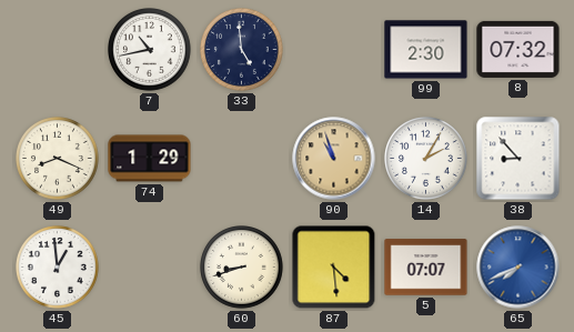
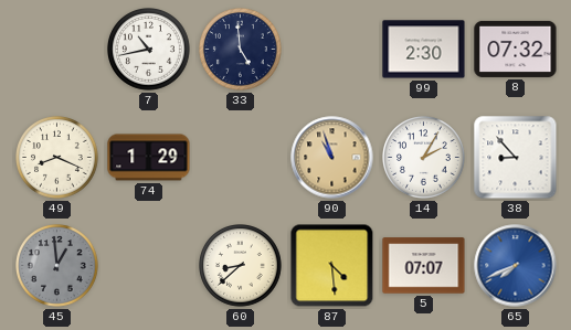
45 dial: white -> grey
60: 8:42 -> 8:38
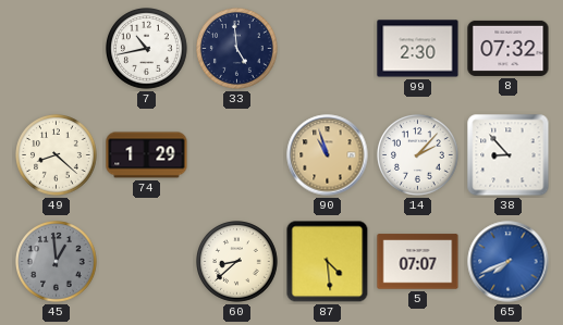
49: 8:19 -> 8:22
14: 2:05 -> 2:07
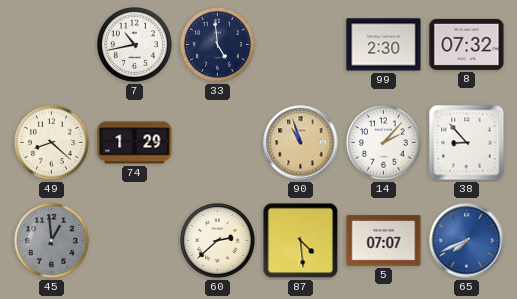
60: 8:38 -> 2:38
